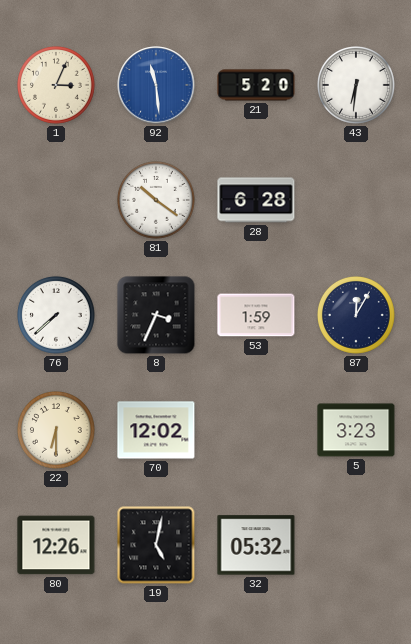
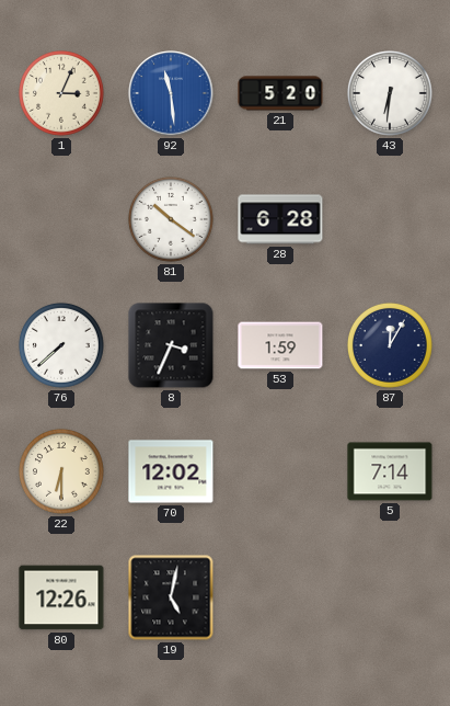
5: 3:23 -> 7:14
32: 05:32 -> none
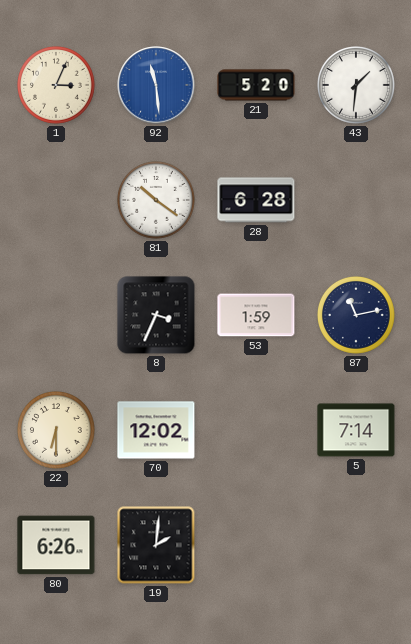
43: 6:31 -> 1:31
76: 7:38 -> none
87: 12:05 -> 11:13
80: 12:26 -> 6:26
19: 5:02 -> 2:01
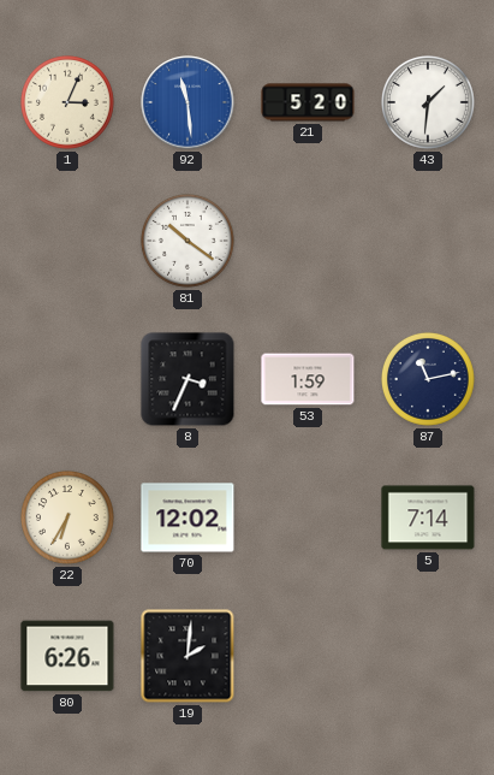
28: 6:28 -> none
22: 6:30 -> 6:35
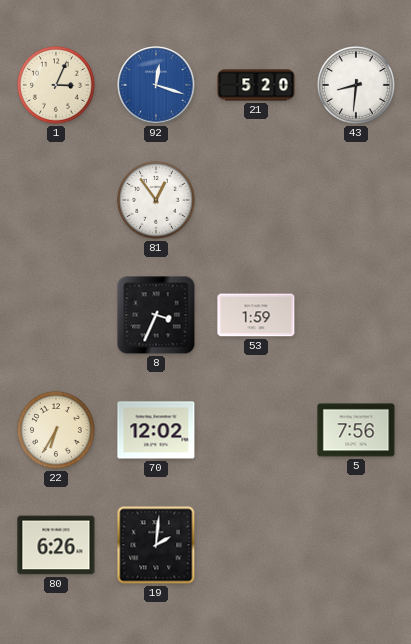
92: 11:29 -> 12:18
43: 1:31 -> 8:31
81: 10:21 -> 12:54
87: 11:13 -> none
5: 7:14 -> 7:56
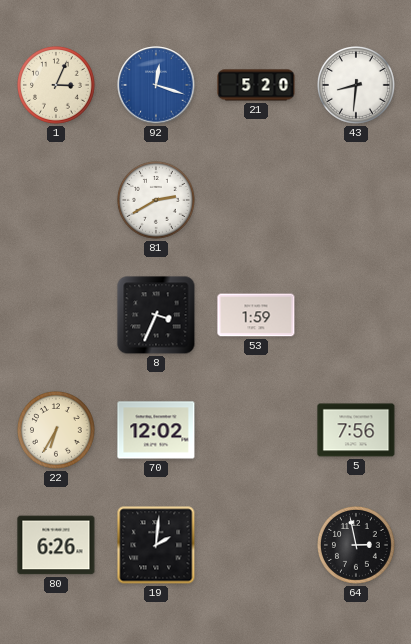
81: 12:54 -> 2:40
64: none -> 2:58
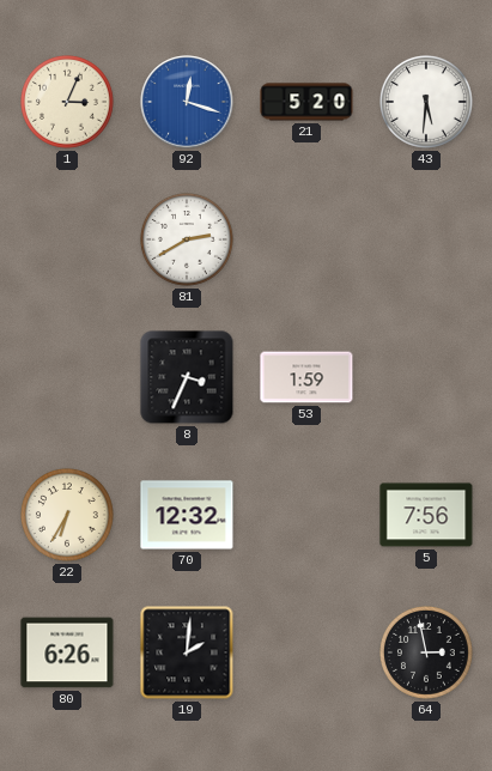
43: 8:31 -> 5:31
70: 12:02 -> 12:32
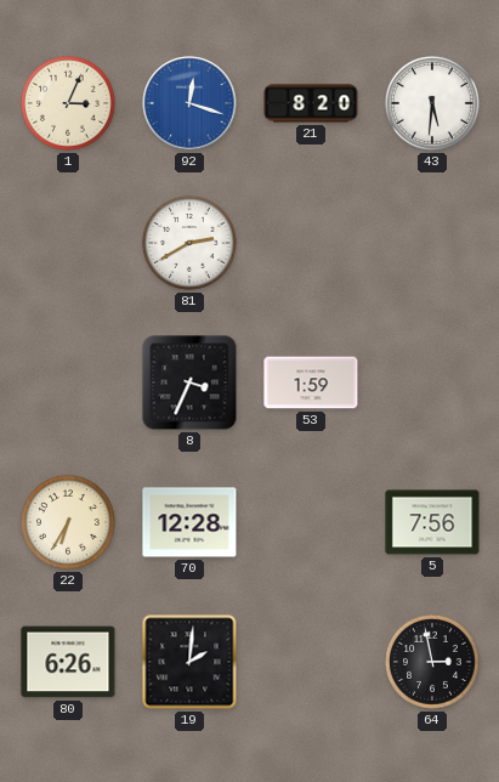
21: 5:20 -> 8:20
70: 12:32 -> 12:28
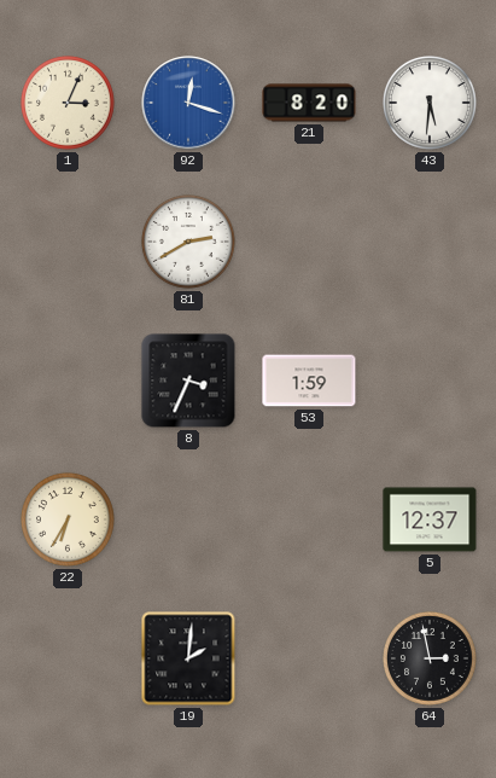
70: 12:28 -> none
5: 7:56 -> 12:37
80: 6:26 -> none
